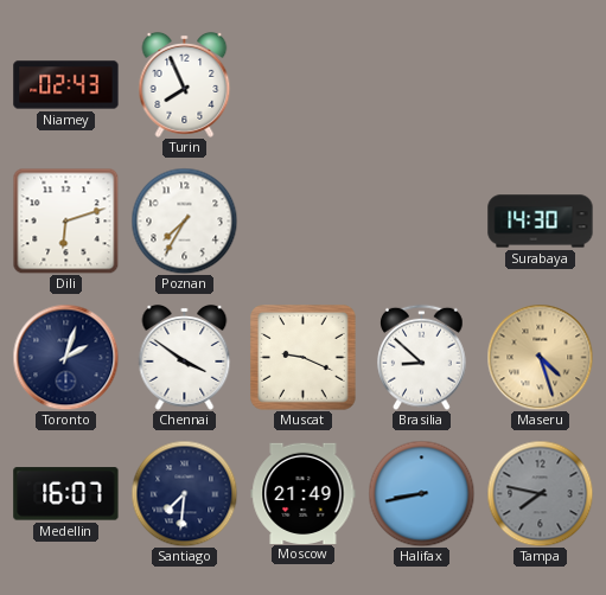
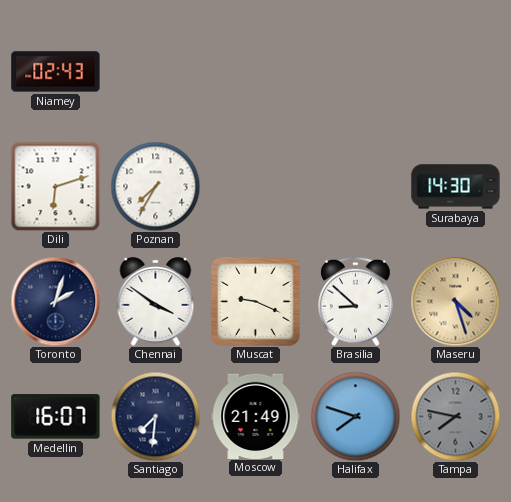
Turin: 7:56 -> none
Halifax: 8:43 -> 7:48
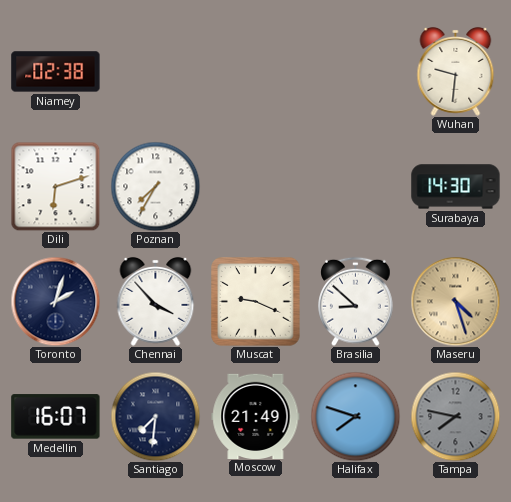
Niamey: 02:43 -> 02:38
Wuhan: none -> 9:31
Chennai: 3:51 -> 3:53
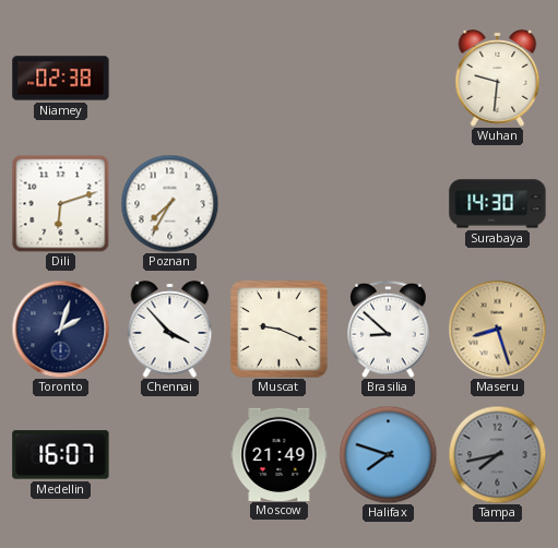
Maseru: 4:27 -> 8:27
Santiago: 7:31 -> none
Tampa: 7:47 -> 7:43
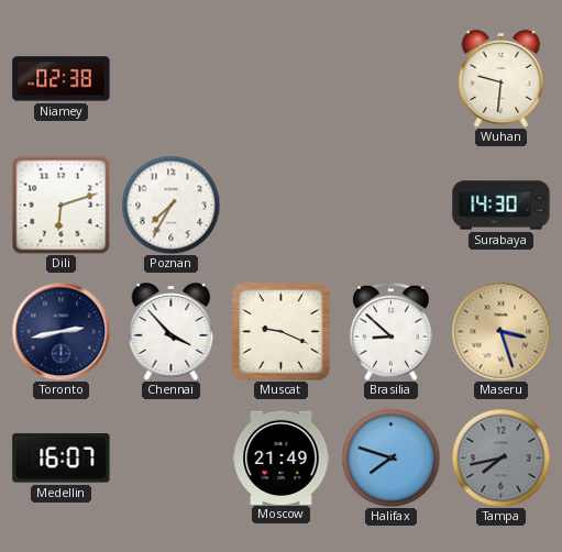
Toronto: 2:03 -> 2:43
Maseru: 8:27 -> 3:27
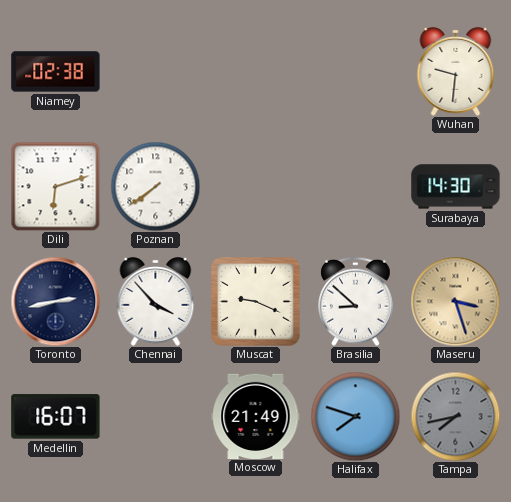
Poznan: 7:35 -> 7:39
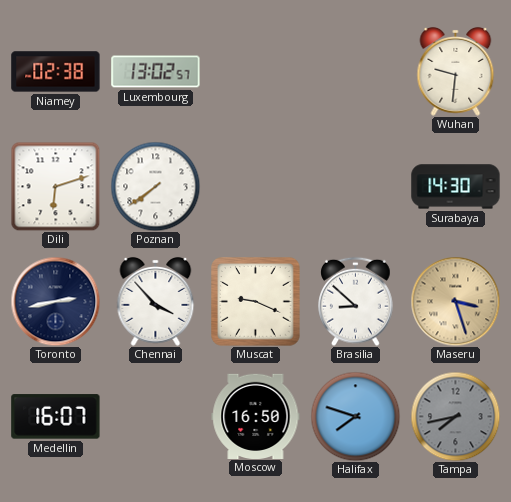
Luxembourg: none -> 13:02
Moscow: 21:49 -> 16:50
